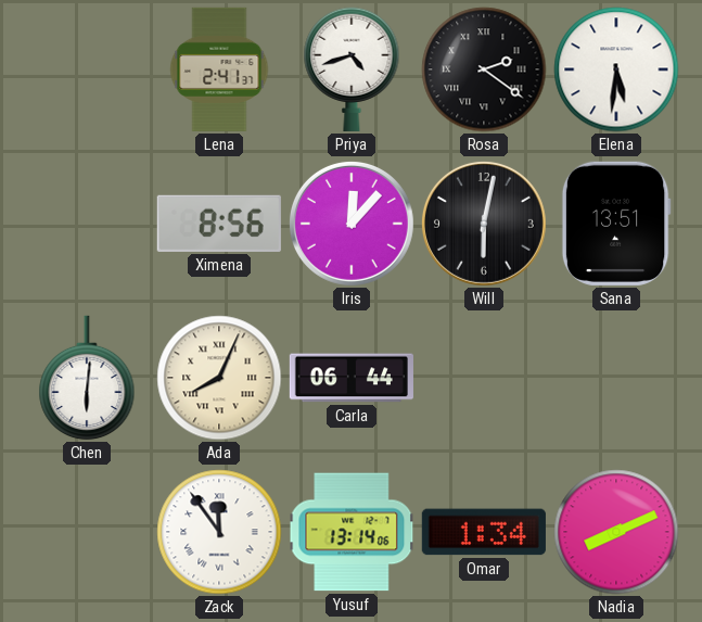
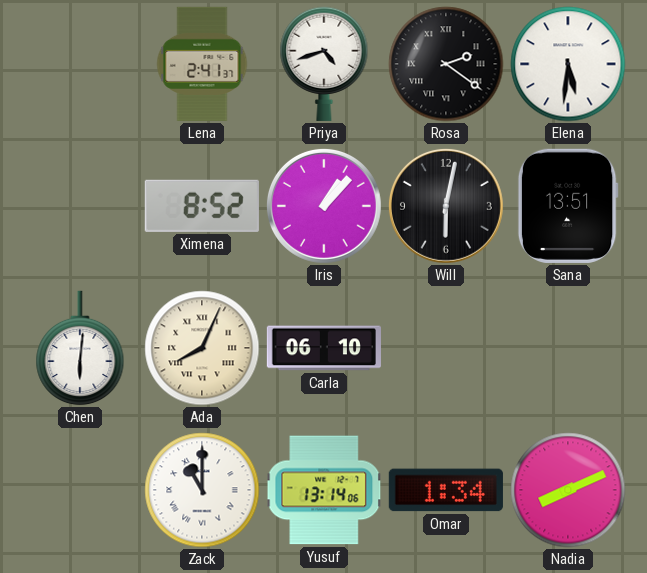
Ximena: 8:56 -> 8:52
Iris: 12:07 -> 1:07
Carla: 06:44 -> 06:10
Zack: 11:54 -> 11:00
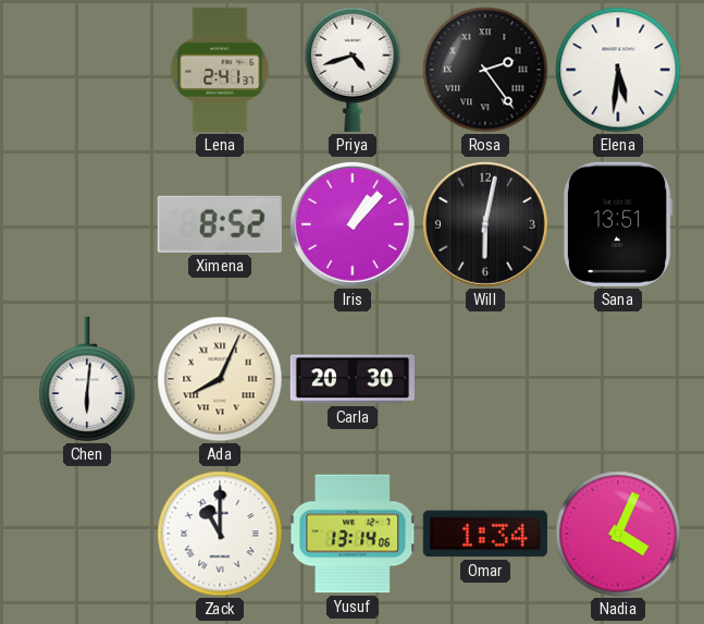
Rosa: 2:21 -> 2:24
Carla: 06:10 -> 20:30
Nadia: 8:11 -> 4:04
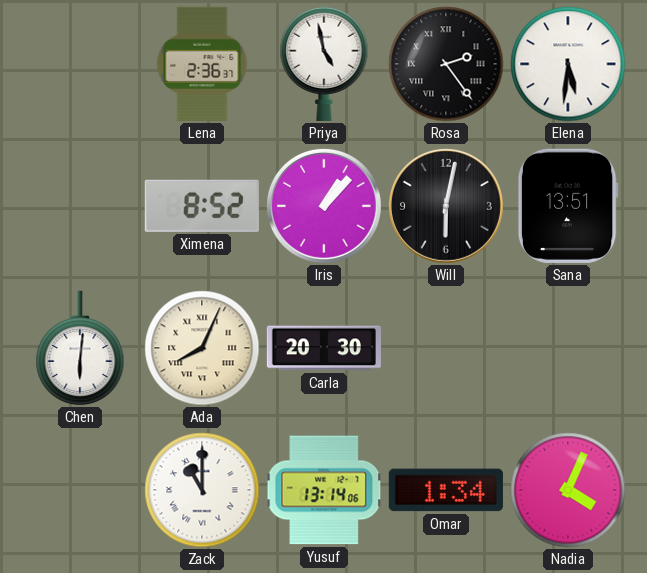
Lena: 2:41 -> 2:36
Priya: 4:42 -> 4:58
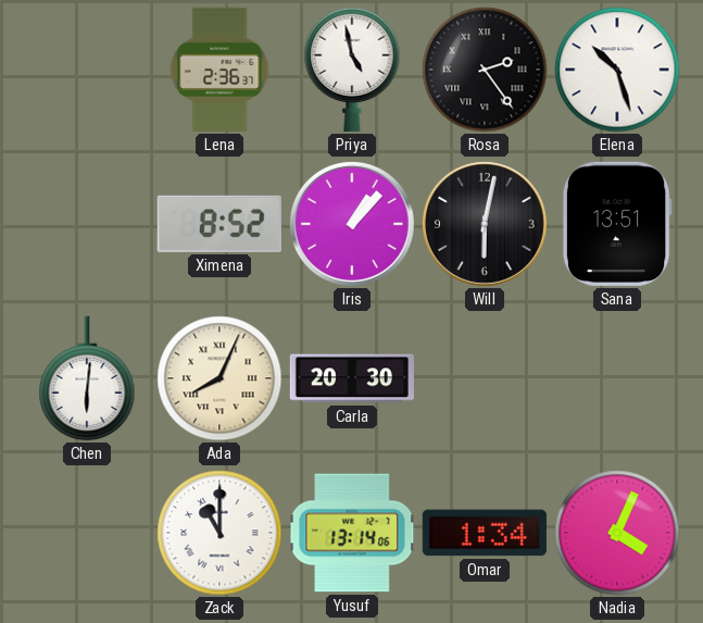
Elena: 5:31 -> 10:27
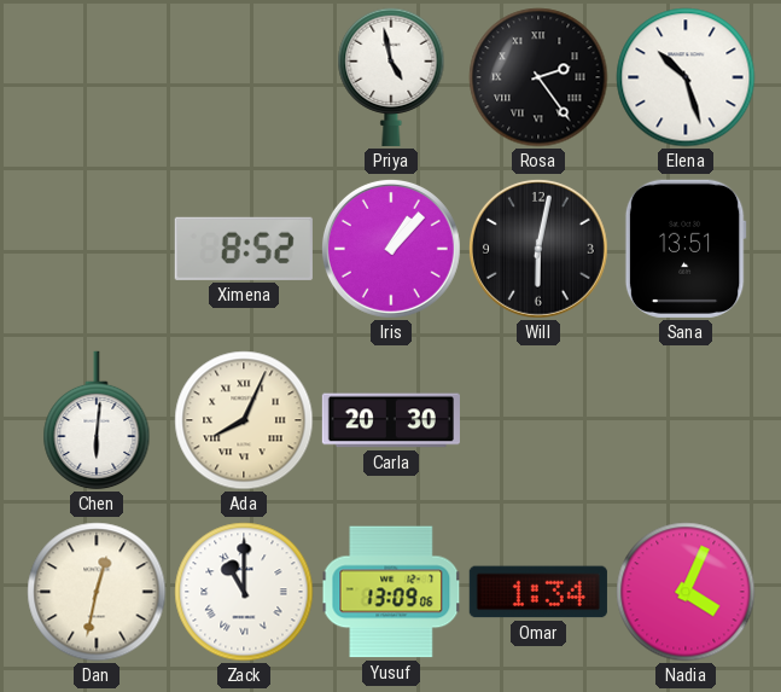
Lena: 2:36 -> none
Dan: none -> 12:32
Yusuf: 13:14 -> 13:09
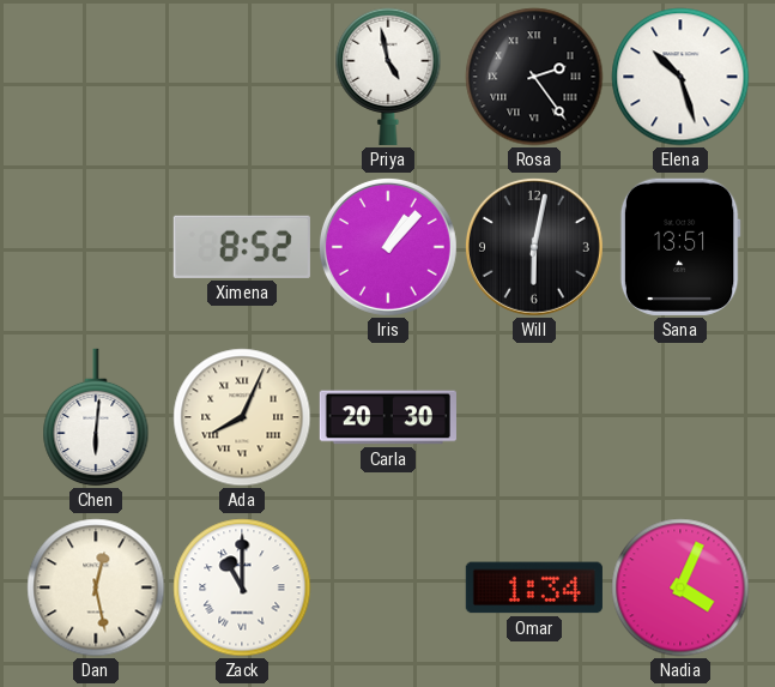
Dan: 12:32 -> 12:28
Yusuf: 13:09 -> none
